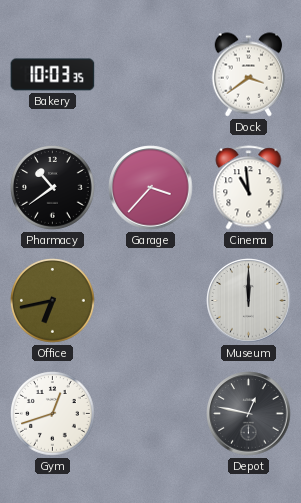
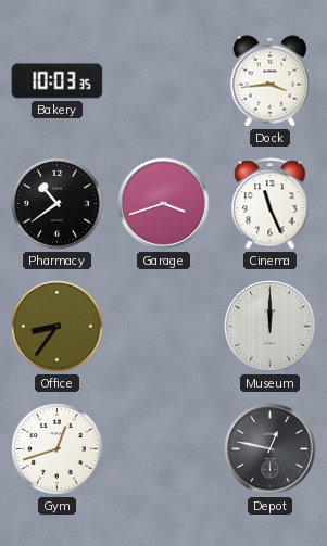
Dock: 3:39 -> 3:44
Garage: 3:37 -> 3:42
Cinema: 10:59 -> 11:26
Office: 6:43 -> 8:36
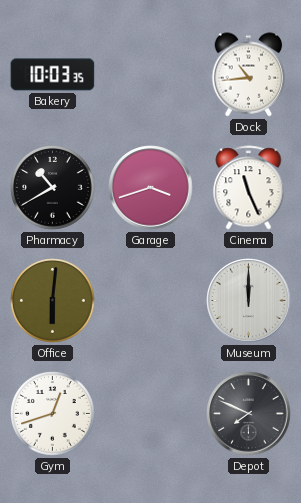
Dock: 3:44 -> 10:44
Pharmacy: 10:39 -> 10:40
Office: 8:36 -> 6:01
Depot: 12:47 -> 7:49
